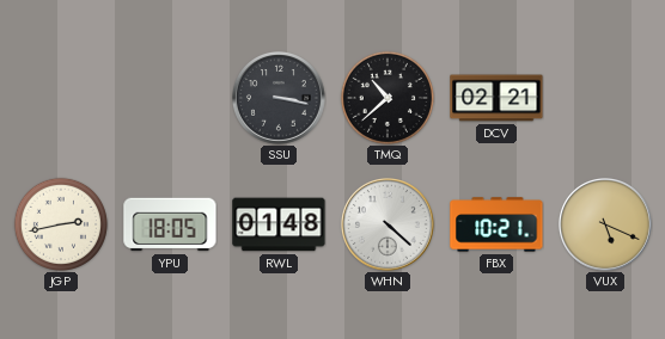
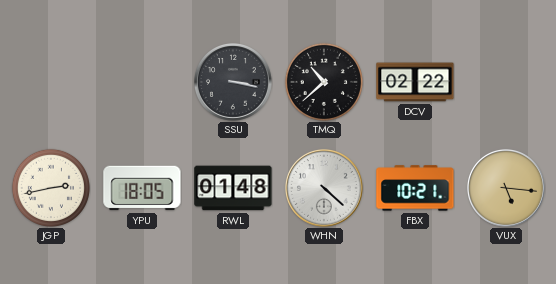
DCV: 02:21 -> 02:22
VUX: 5:19 -> 5:16
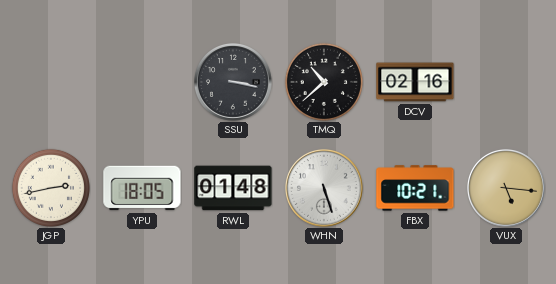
DCV: 02:22 -> 02:16
WHN: 4:22 -> 5:27
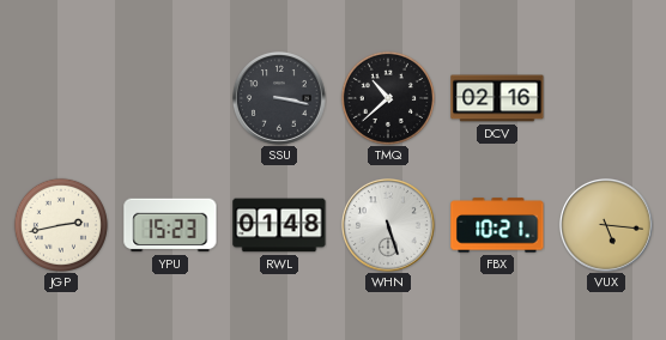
YPU: 18:05 -> 15:23
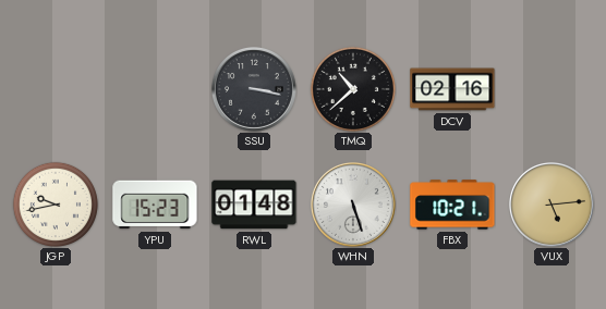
JGP: 2:43 -> 9:43
VUX: 5:16 -> 5:14
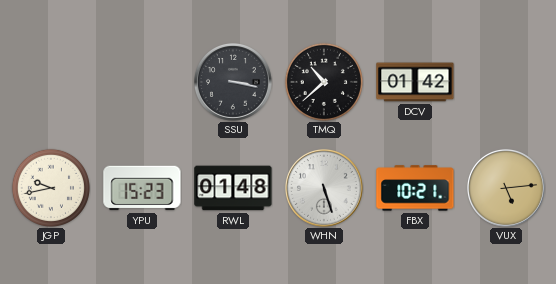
DCV: 02:16 -> 01:42
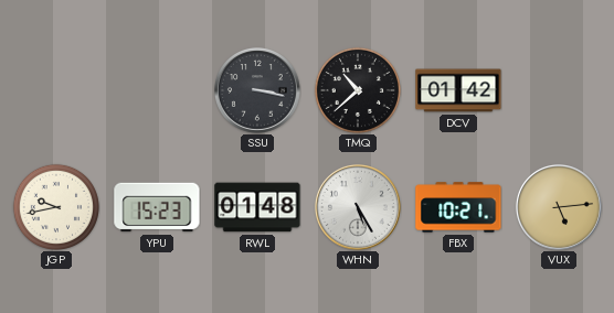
WHN: 5:27 -> 5:25
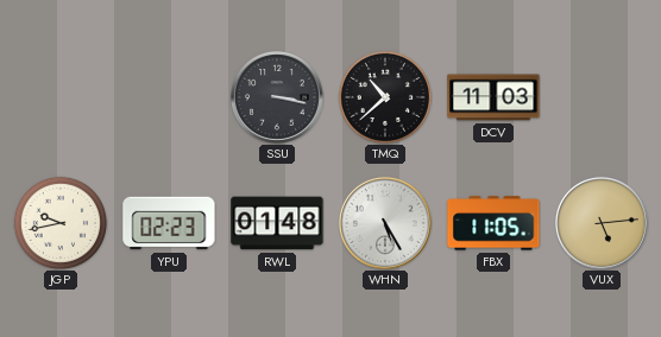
DCV: 01:42 -> 11:03
YPU: 15:23 -> 02:23
FBX: 10:21 -> 11:05
